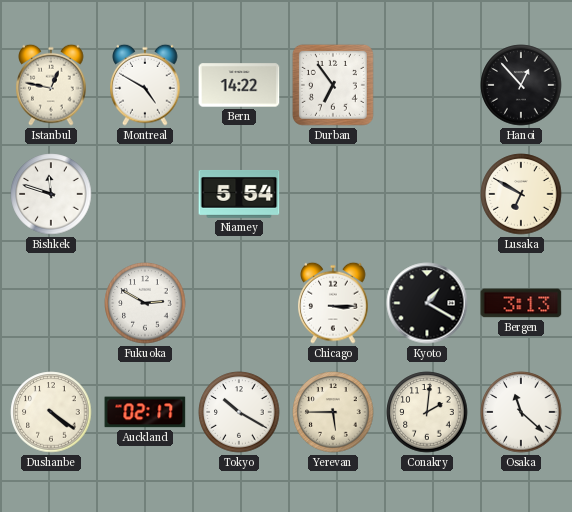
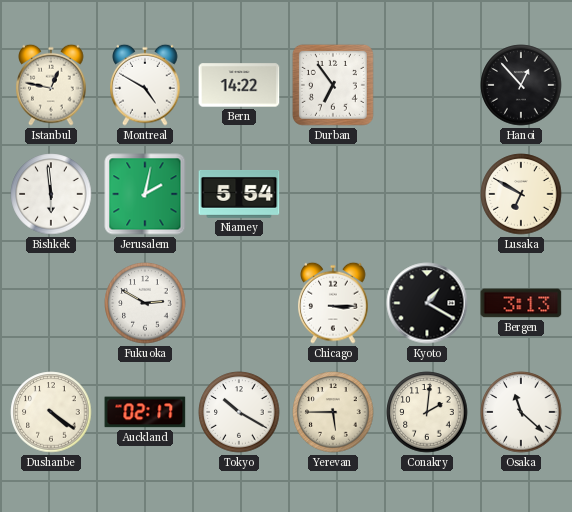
Bishkek: 11:48 -> 5:59
Jerusalem: none -> 2:02
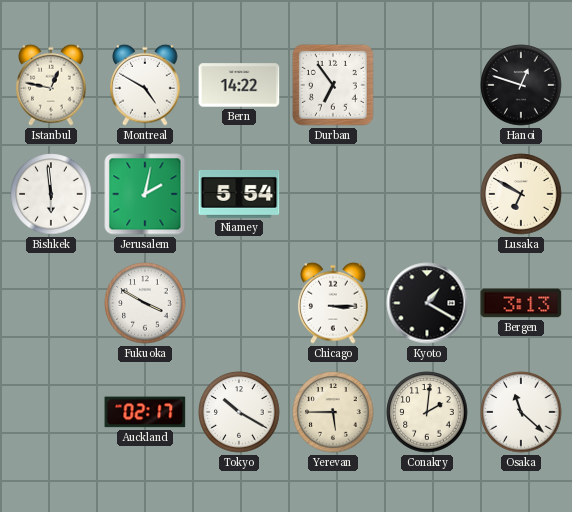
Hanoi: 12:53 -> 12:48
Fukuoka: 2:50 -> 3:50
Dushanbe: 4:21 -> none
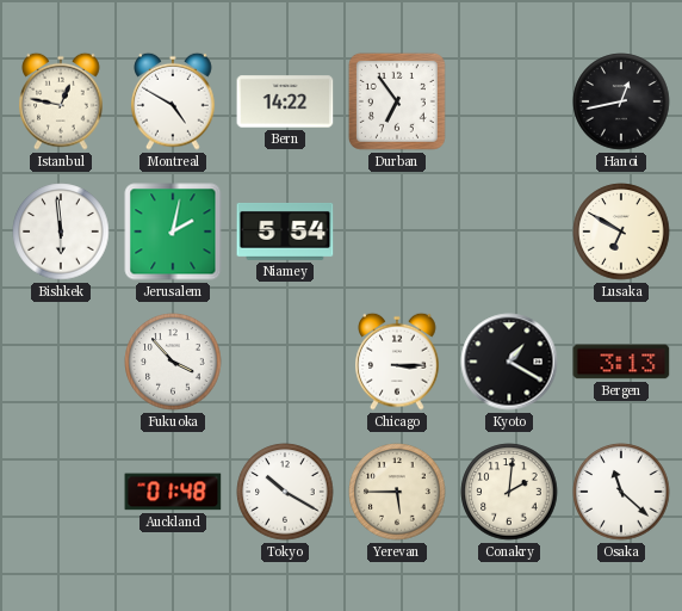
Hanoi: 12:48 -> 12:43
Fukuoka: 3:50 -> 3:53
Auckland: 02:17 -> 01:48
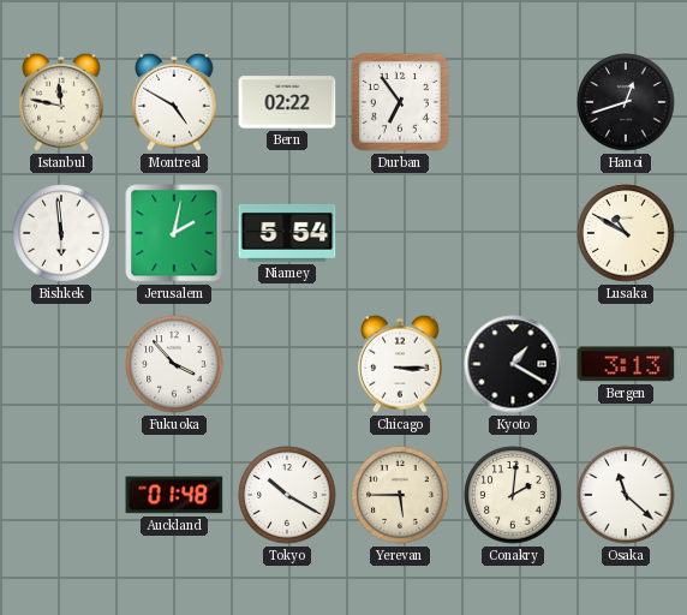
Istanbul: 12:47 -> 11:47
Bern: 14:22 -> 02:22
Hanoi: 12:43 -> 12:42
Lusaka: 6:50 -> 10:50
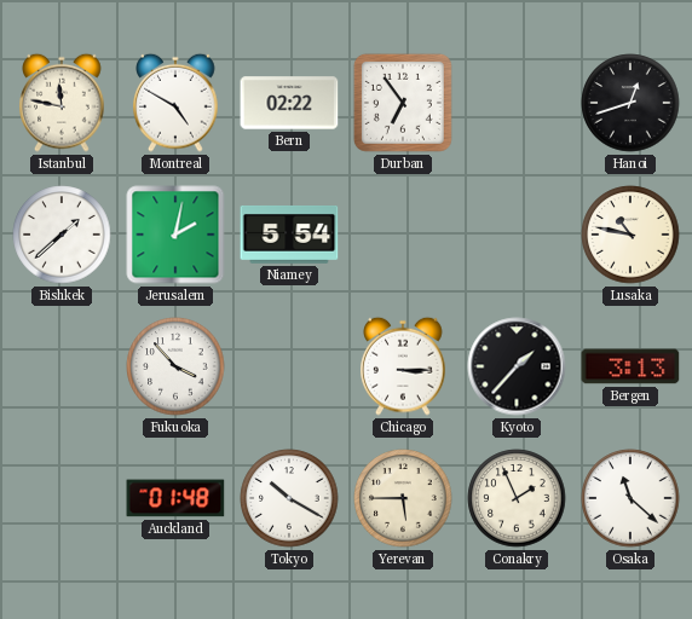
Bishkek: 5:59 -> 1:38
Lusaka: 10:50 -> 10:47
Kyoto: 1:20 -> 1:37
Conakry: 2:01 -> 1:56
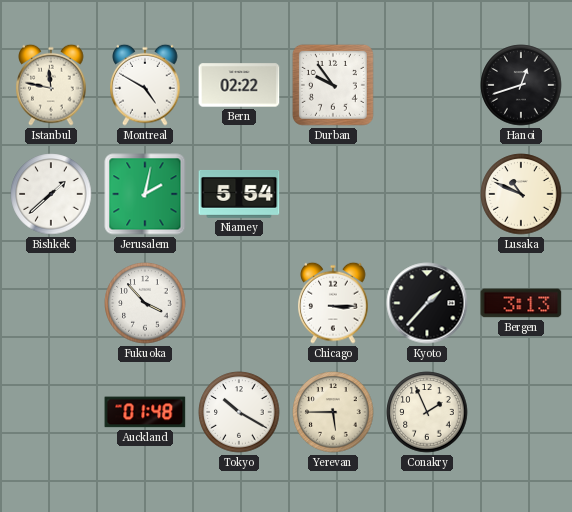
Durban: 6:54 -> 9:54
Lusaka: 10:47 -> 10:49
Osaka: 11:22 -> none
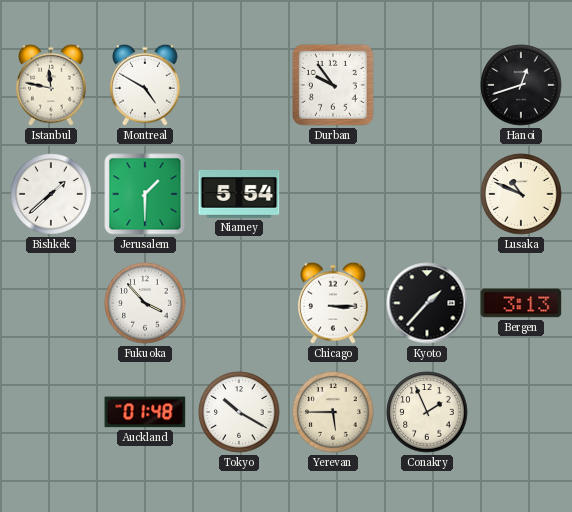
Bern: 02:22 -> none
Jerusalem: 2:02 -> 1:30
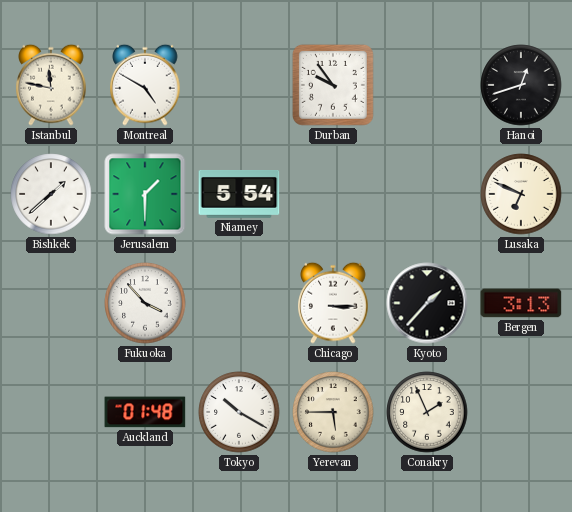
Lusaka: 10:49 -> 6:49
